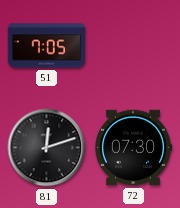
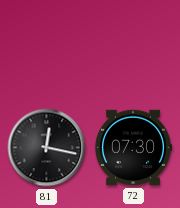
51: 7:05 -> none
81: 12:12 -> 12:17
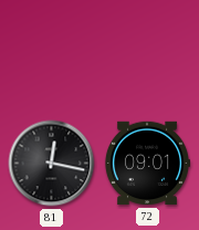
72: 07:30 -> 09:01
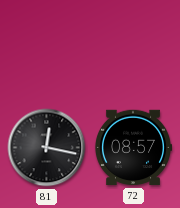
72: 09:01 -> 08:57
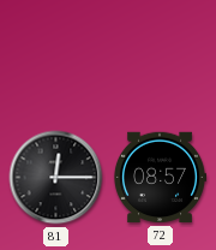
81: 12:17 -> 12:15
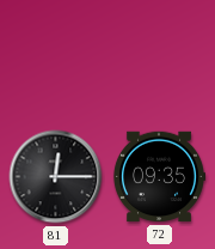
72: 08:57 -> 09:35
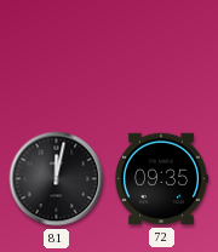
81: 12:15 -> 12:02
